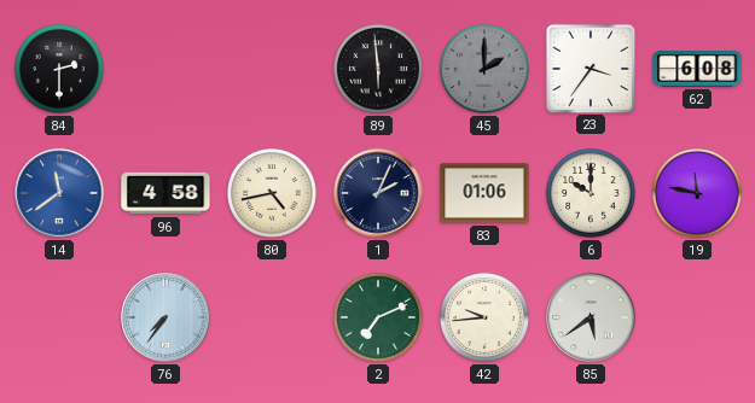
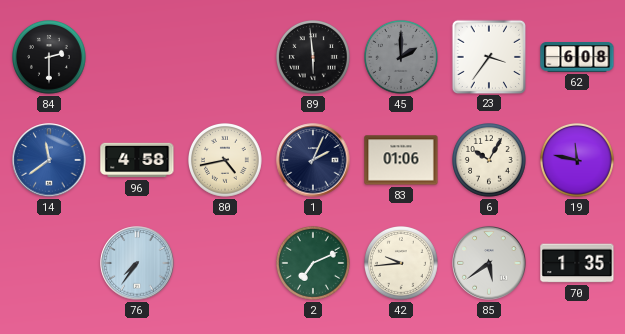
6: 10:00 -> 10:05
70: none -> 1:35
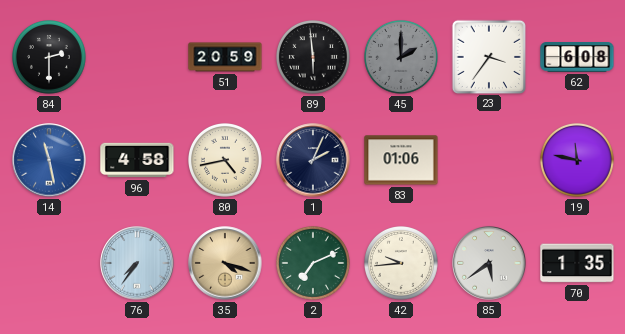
51: none -> 20:59
14: 11:39 -> 11:28
6: 10:05 -> none
35: none -> 4:18
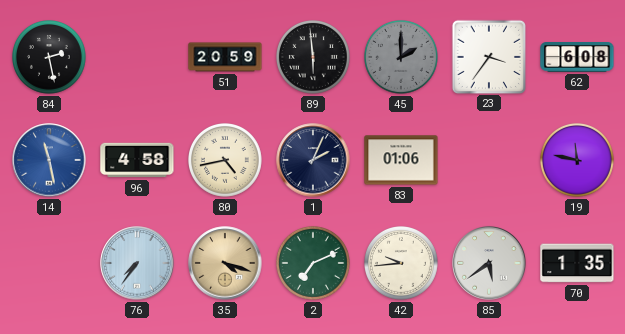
84: 2:30 -> 2:28
